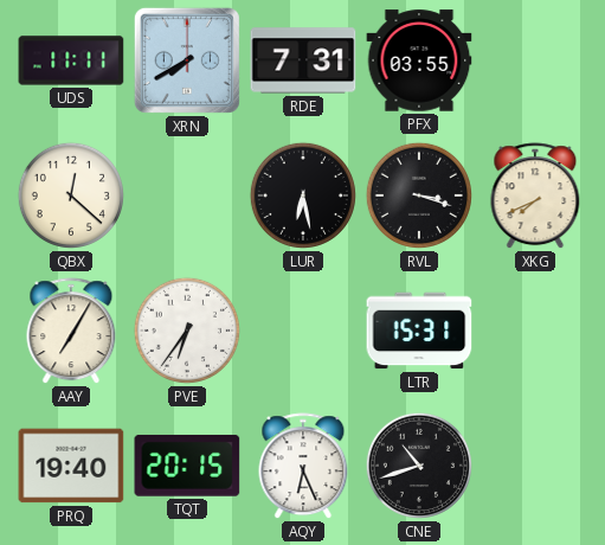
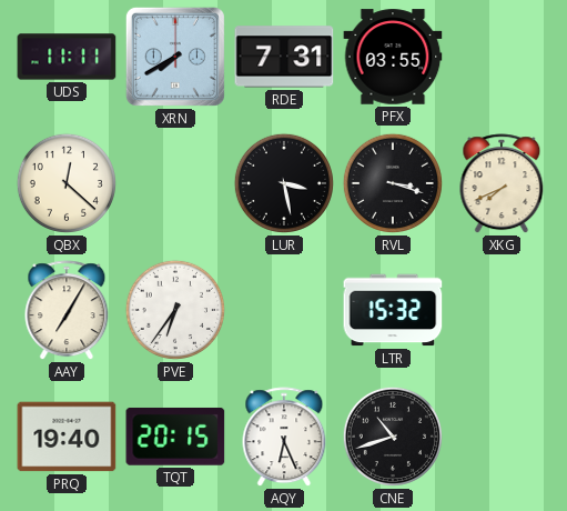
LUR: 6:28 -> 3:28
LTR: 15:31 -> 15:32
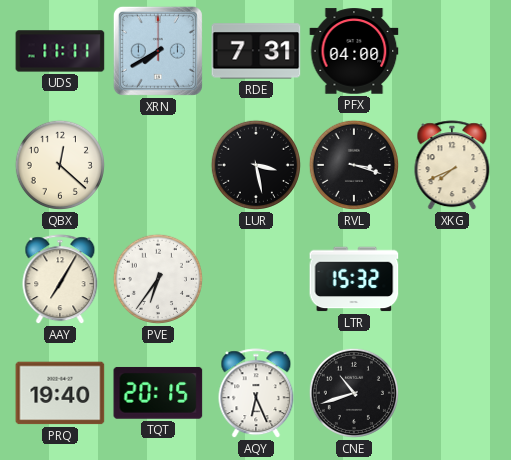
PFX: 03:55 -> 04:00
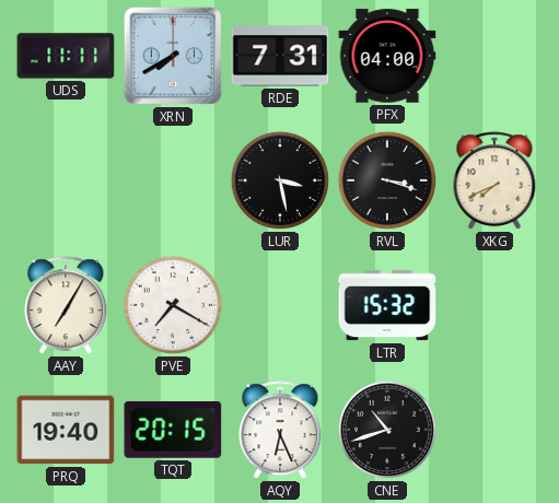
QBX: 12:22 -> none
PVE: 6:36 -> 7:20
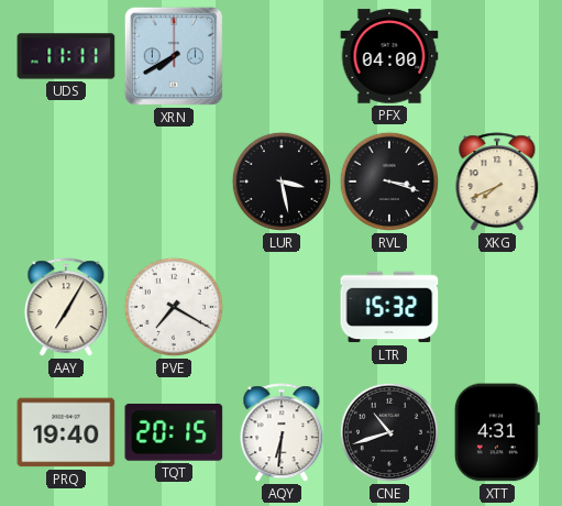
RDE: 7:31 -> none
AQY: 6:26 -> 6:31
XTT: none -> 4:31
